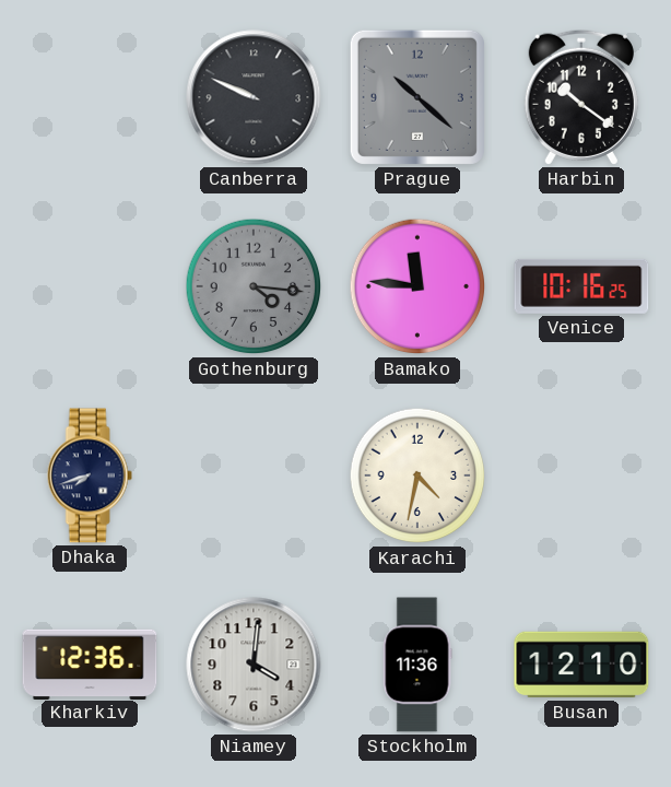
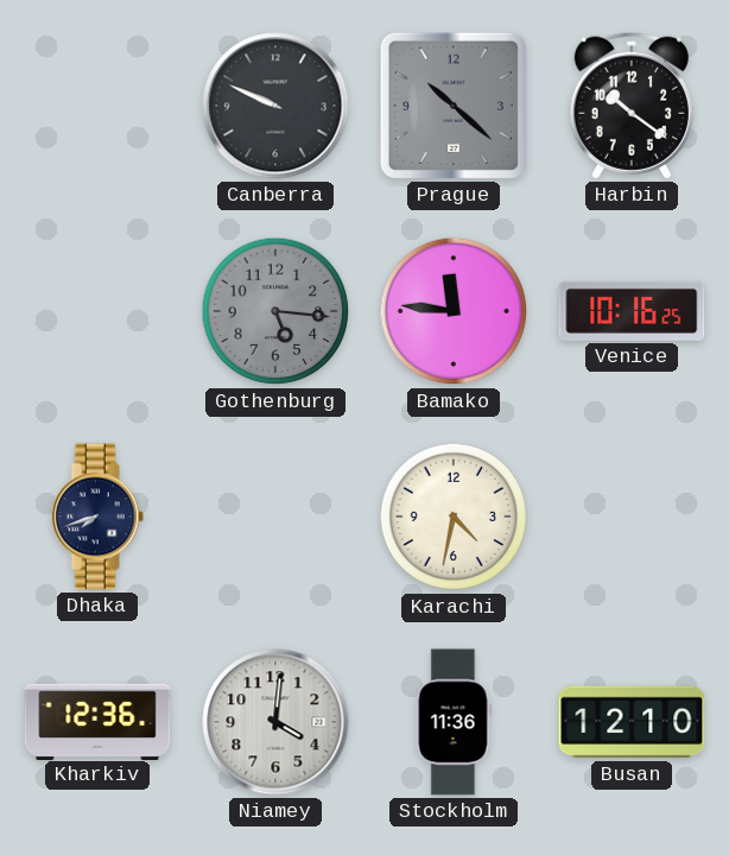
Gothenburg: 4:16 -> 5:16
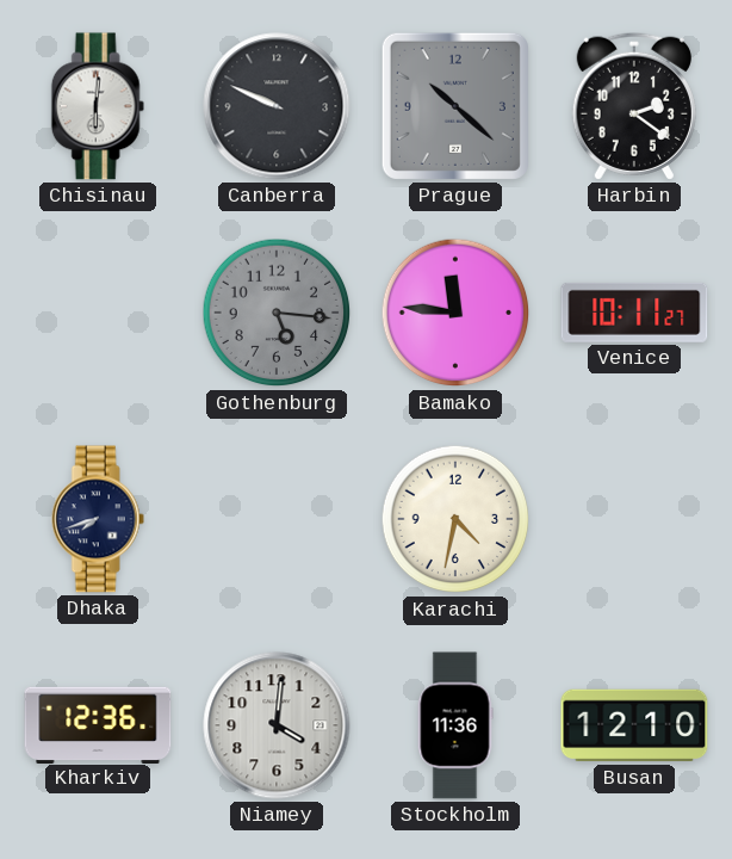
Chisinau: none -> 6:01
Harbin: 10:21 -> 2:21
Venice: 10:16 -> 10:11
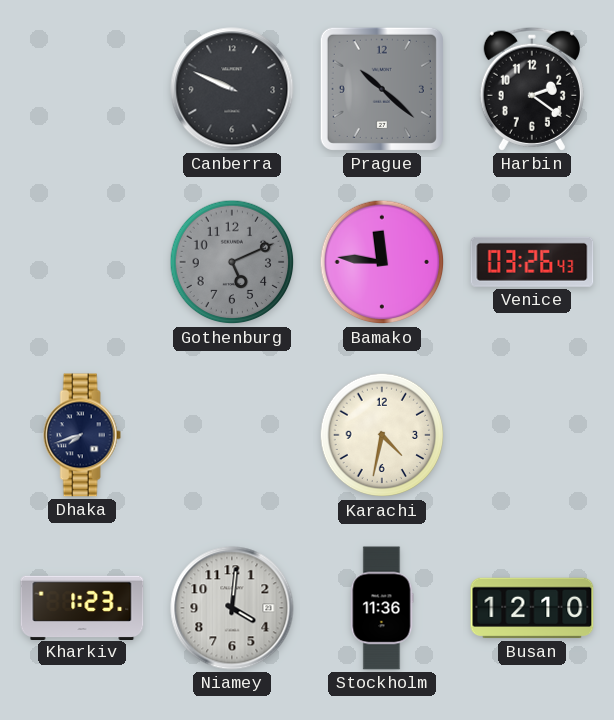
Chisinau: 6:01 -> none
Gothenburg: 5:16 -> 5:11
Venice: 10:11 -> 03:26
Kharkiv: 12:36 -> 1:23
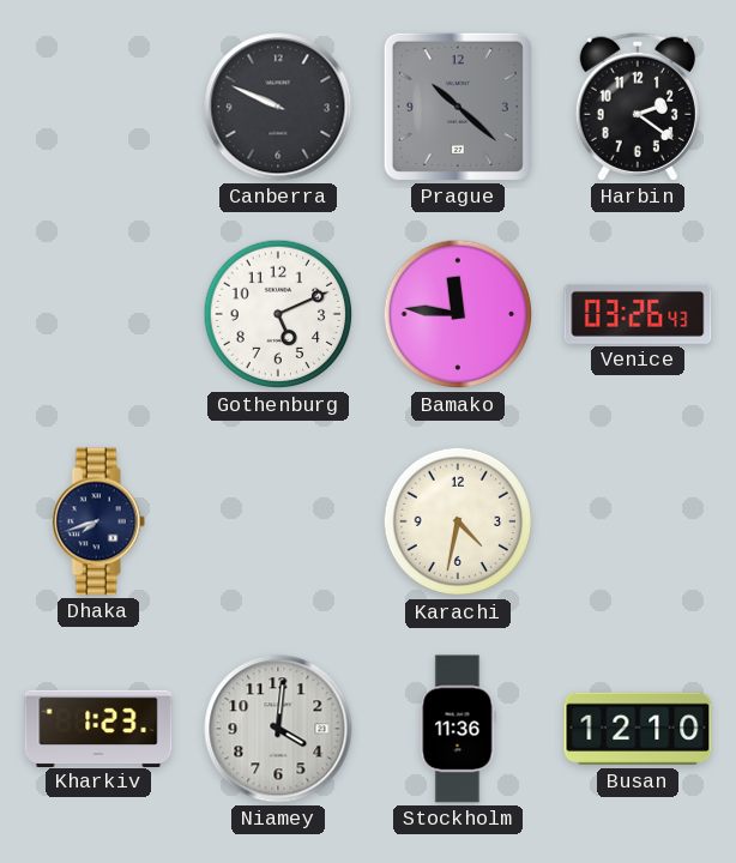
Gothenburg dial: grey -> white
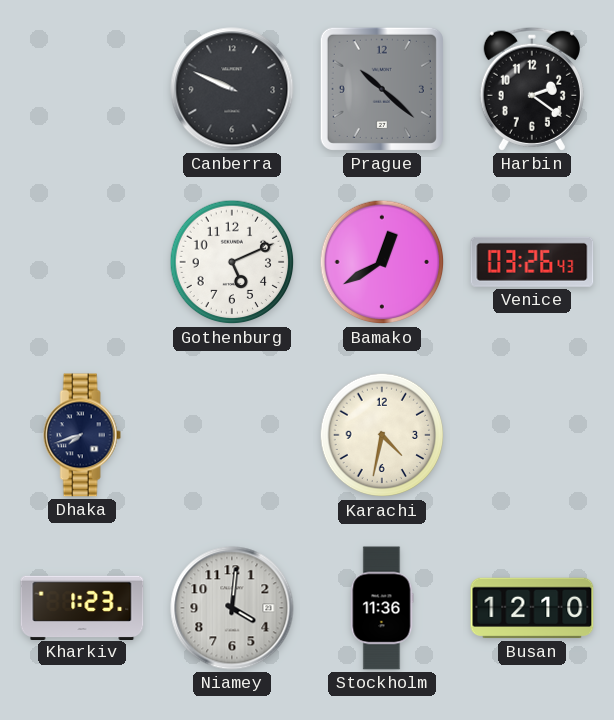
Bamako: 11:46 -> 12:40
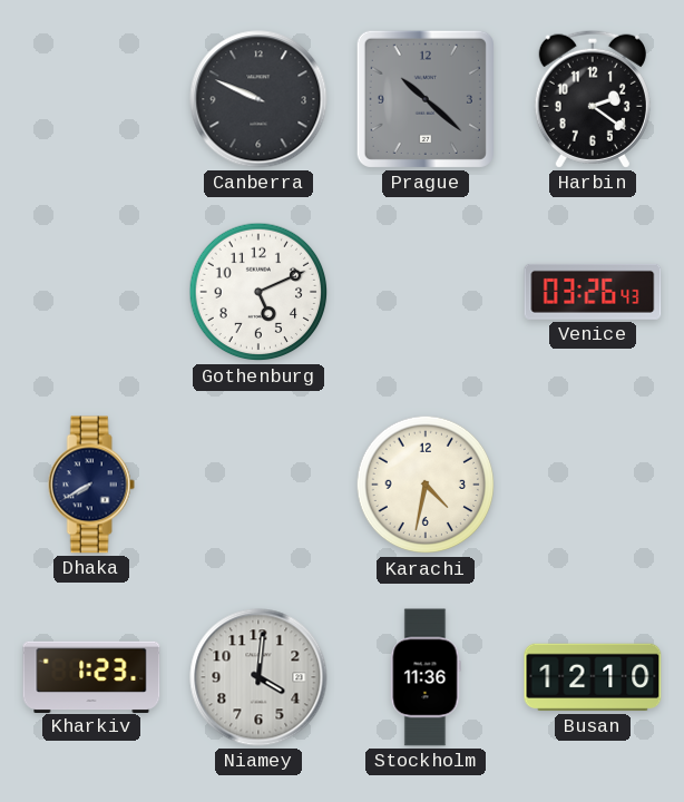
Bamako: 12:40 -> none
Dhaka: 7:42 -> 7:40
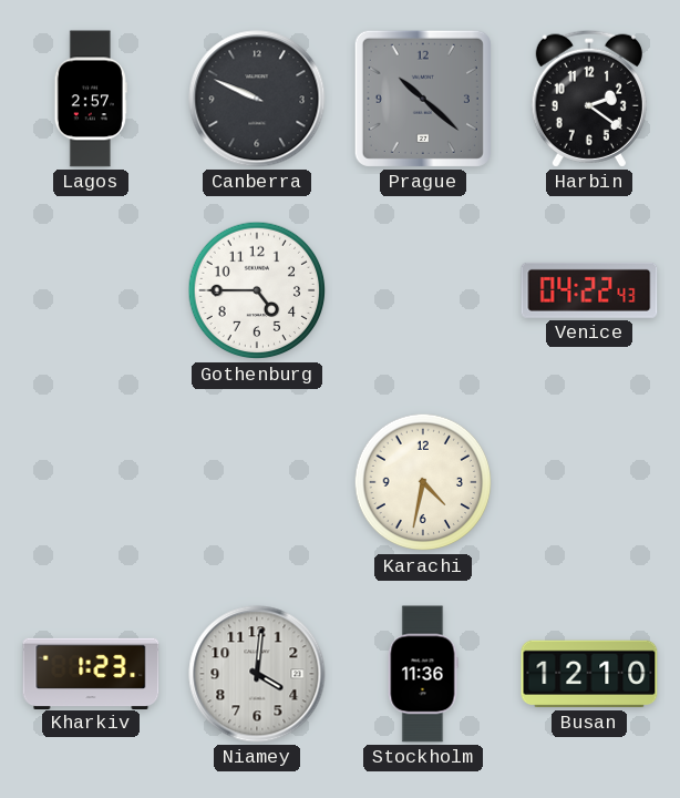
Lagos: none -> 2:57
Gothenburg: 5:11 -> 4:45
Venice: 03:26 -> 04:22
Dhaka: 7:40 -> none
